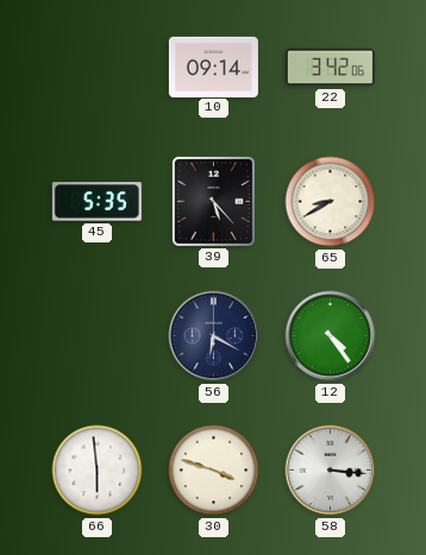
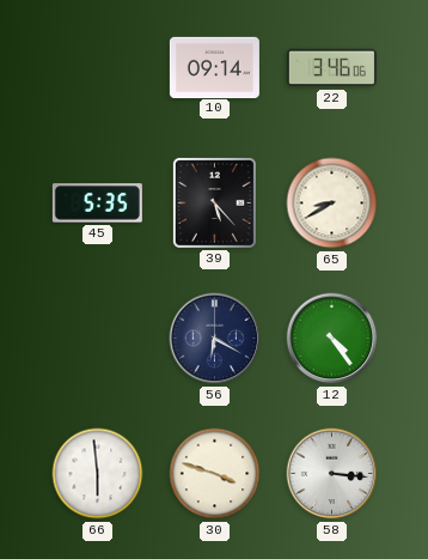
22: 3:42 -> 3:46
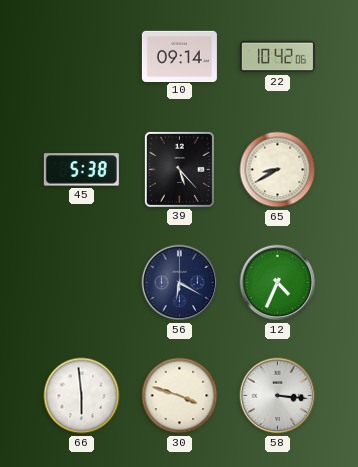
22: 3:46 -> 10:42
45: 5:35 -> 5:38
12: 4:24 -> 4:34
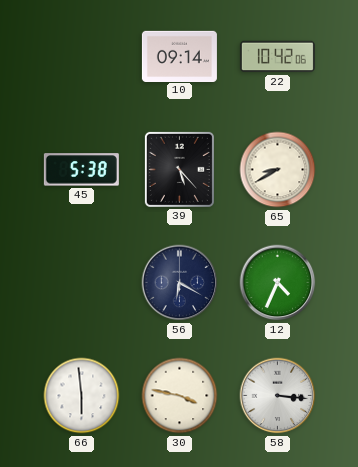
30: 3:48 -> 3:47
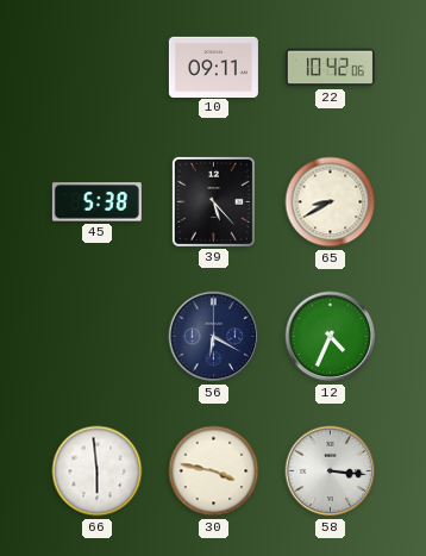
10: 09:14 -> 09:11
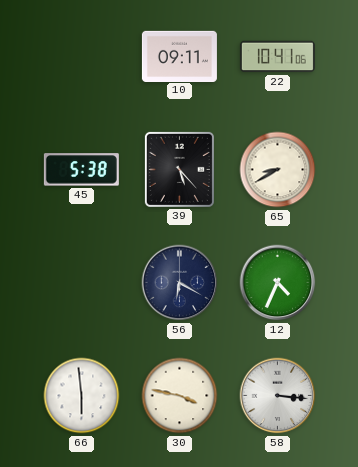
22: 10:42 -> 10:41
